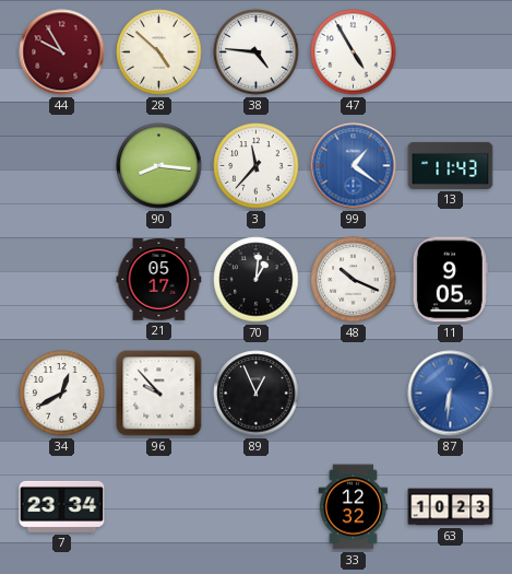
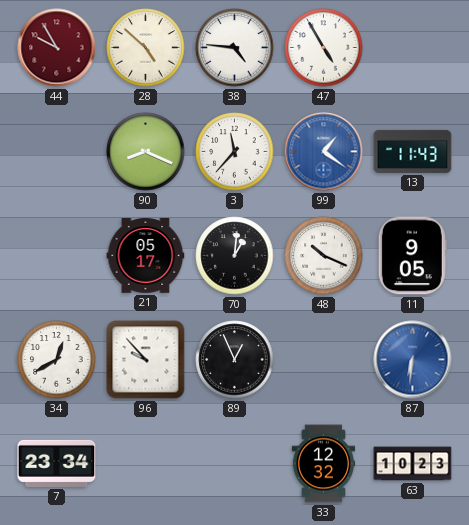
90: 8:16 -> 8:19
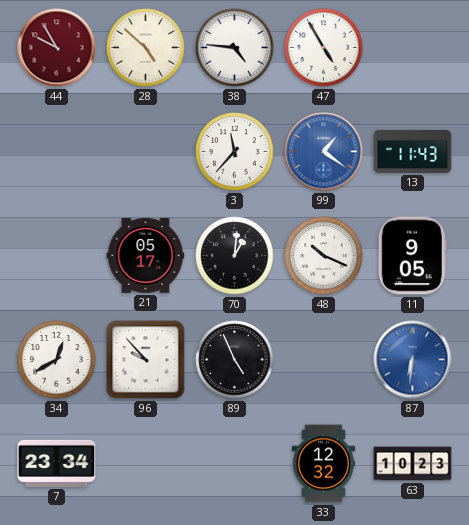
90: 8:19 -> none
89: 12:56 -> 4:56
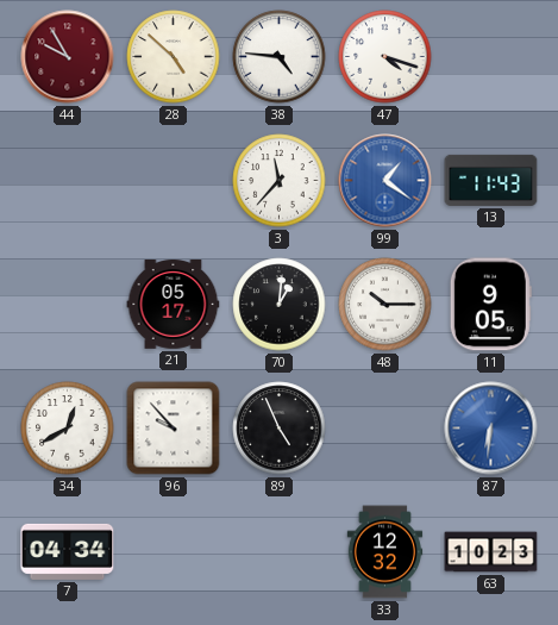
47: 4:55 -> 4:18
48: 10:19 -> 10:15
7: 23:34 -> 04:34
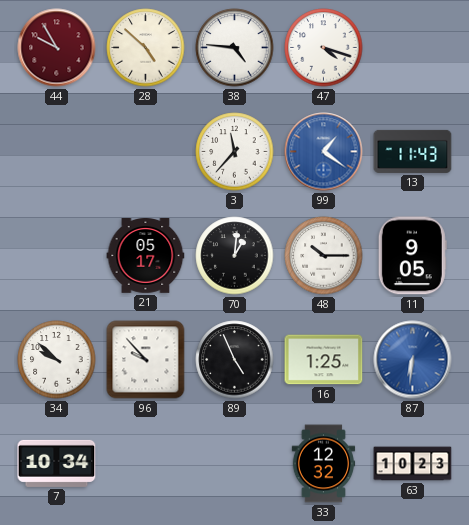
34: 12:40 -> 9:52
16: none -> 1:25
7: 04:34 -> 10:34
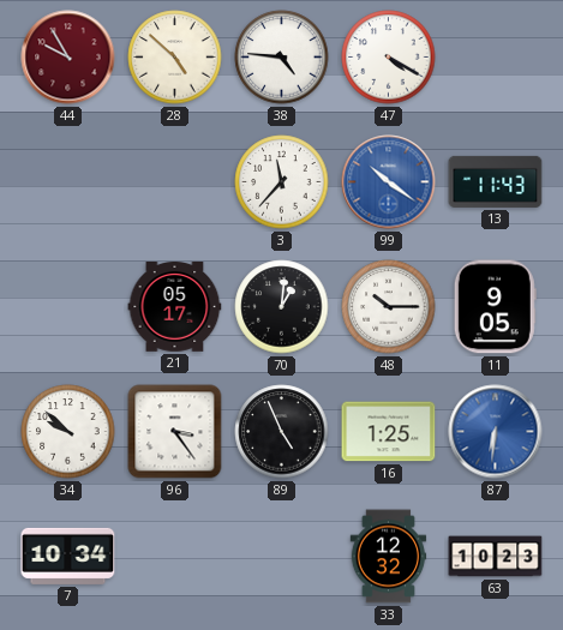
47: 4:18 -> 4:20
99: 1:21 -> 10:21
96: 9:53 -> 3:24
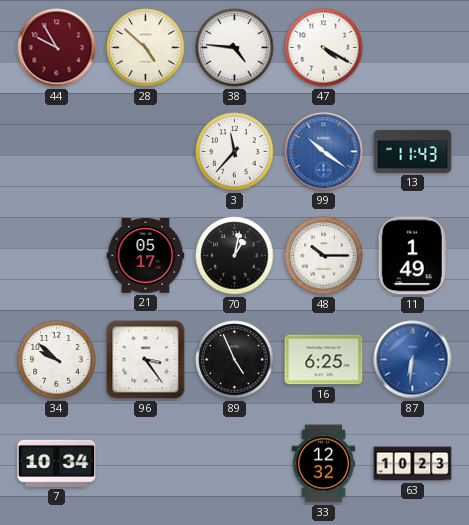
70: 1:01 -> 1:02
11: 9:05 -> 1:49
16: 1:25 -> 6:25
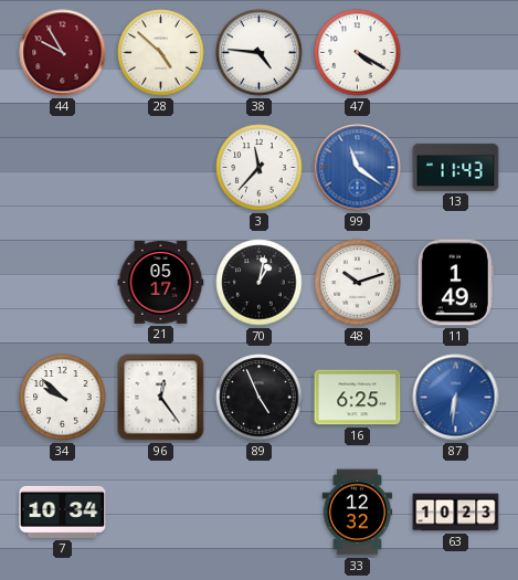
99: 10:21 -> 11:21
48: 10:15 -> 10:12
96: 3:24 -> 12:24
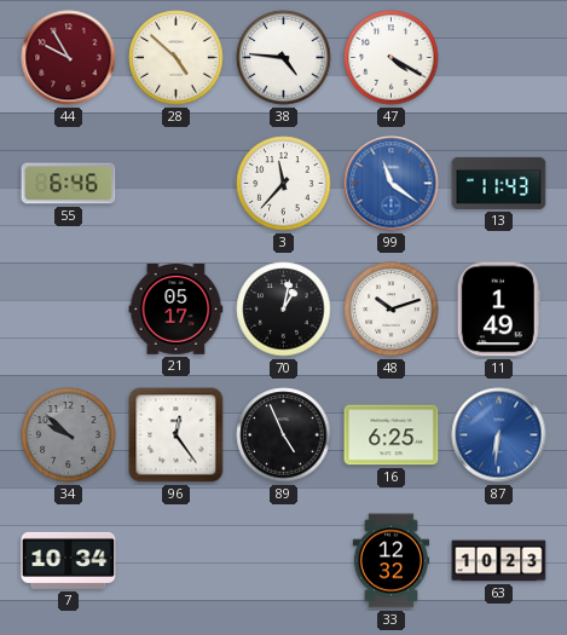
55: none -> 6:46
34 dial: white -> grey
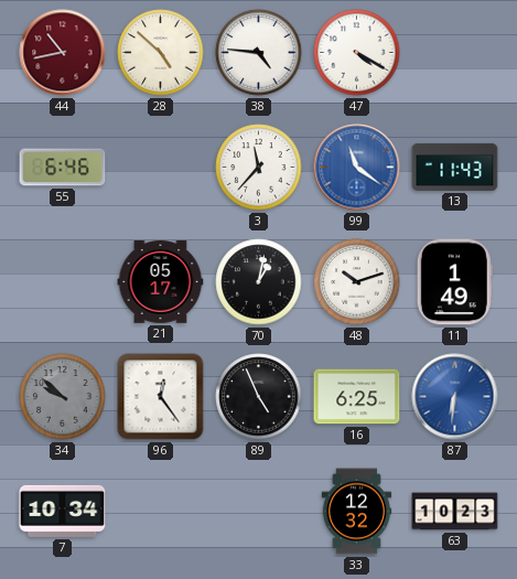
44: 9:55 -> 10:43
